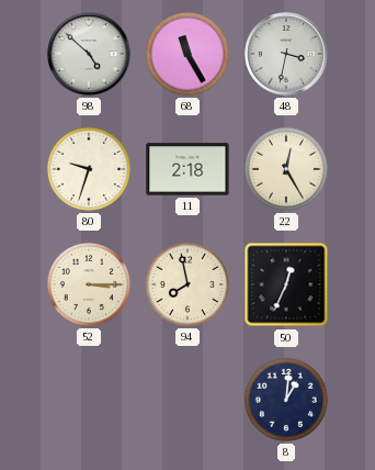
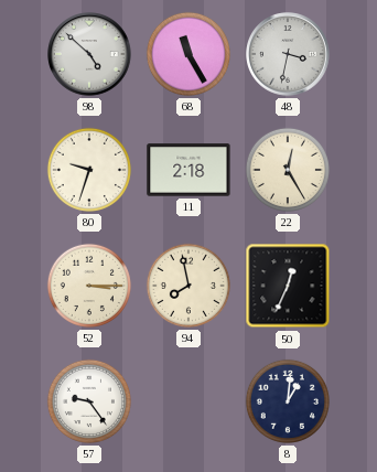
57: none -> 9:24
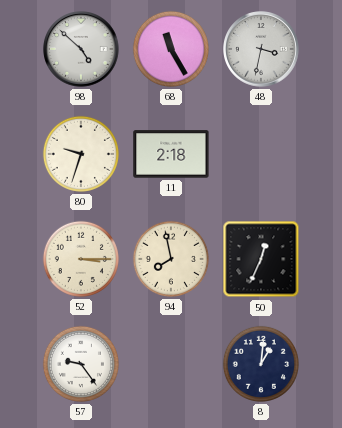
22: 12:25 -> none
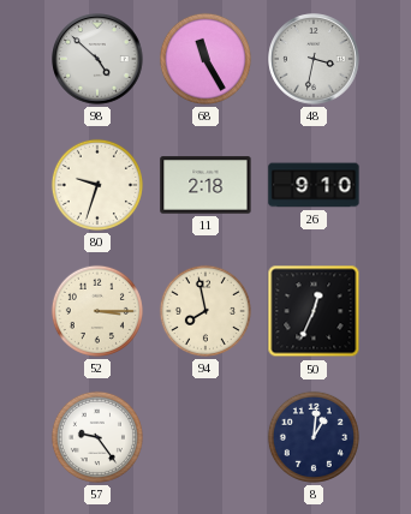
26: none -> 9:10
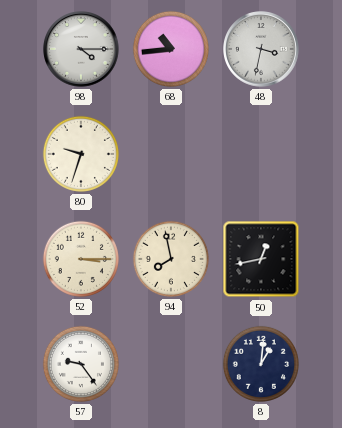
98: 4:52 -> 4:15
68: 11:25 -> 10:44
11: 2:18 -> none
26: 9:10 -> none
50: 12:34 -> 12:43
